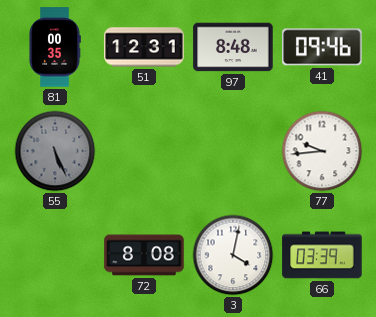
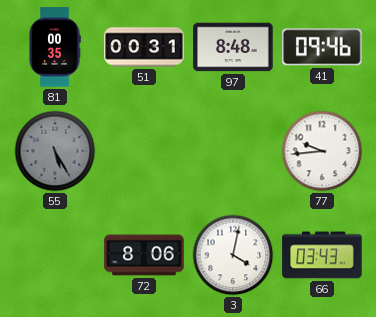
51: 12:31 -> 00:31
55: 5:26 -> 5:25
72: 8:08 -> 8:06
66: 03:39 -> 03:43
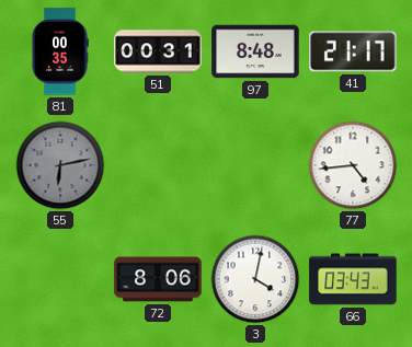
41: 09:46 -> 21:17
55: 5:25 -> 6:13
77: 9:44 -> 4:44
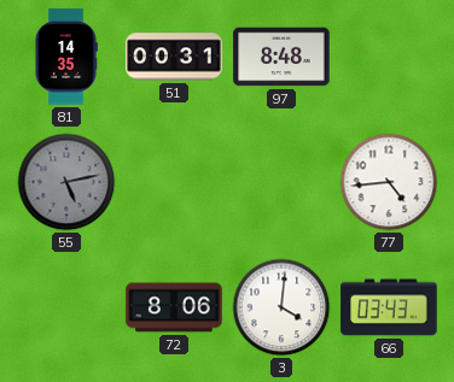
81: 00:35 -> 14:35
41: 21:17 -> none
55: 6:13 -> 5:13
3: 4:02 -> 4:01
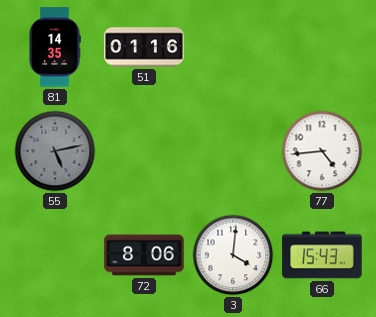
51: 00:31 -> 01:16
97: 8:48 -> none
66: 03:43 -> 15:43
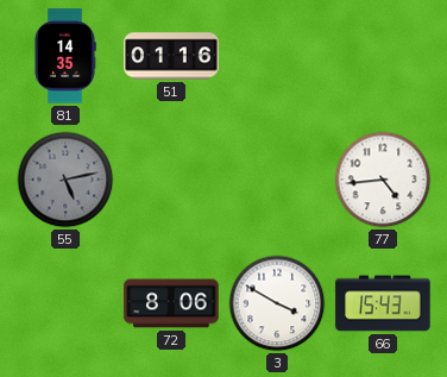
3: 4:01 -> 3:50
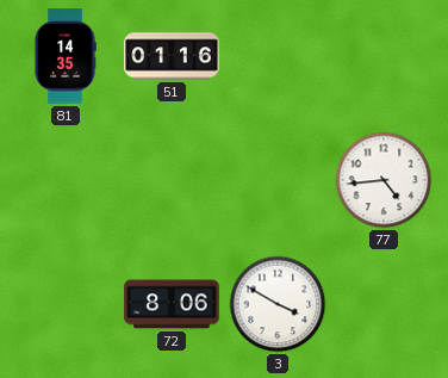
55: 5:13 -> none
66: 15:43 -> none
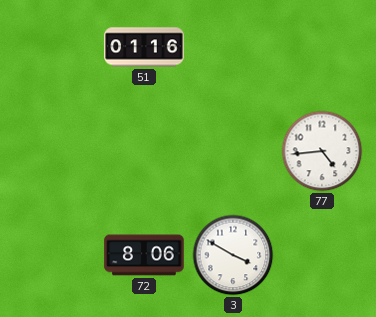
81: 14:35 -> none
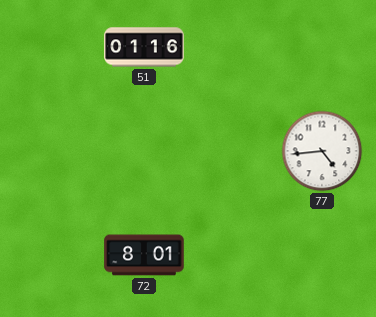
72: 8:06 -> 8:01
3: 3:50 -> none
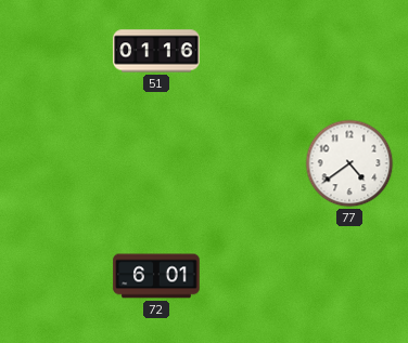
77: 4:44 -> 4:39
72: 8:01 -> 6:01
